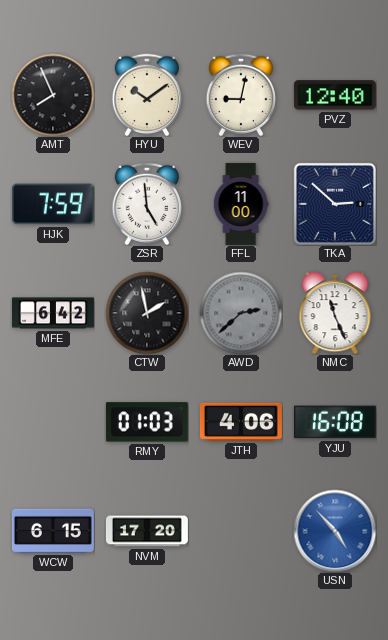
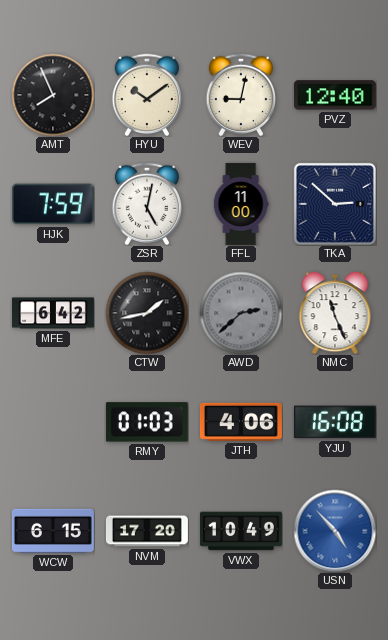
ZSR: 4:59 -> 5:02
CTW: 1:58 -> 1:43
VWX: none -> 10:49
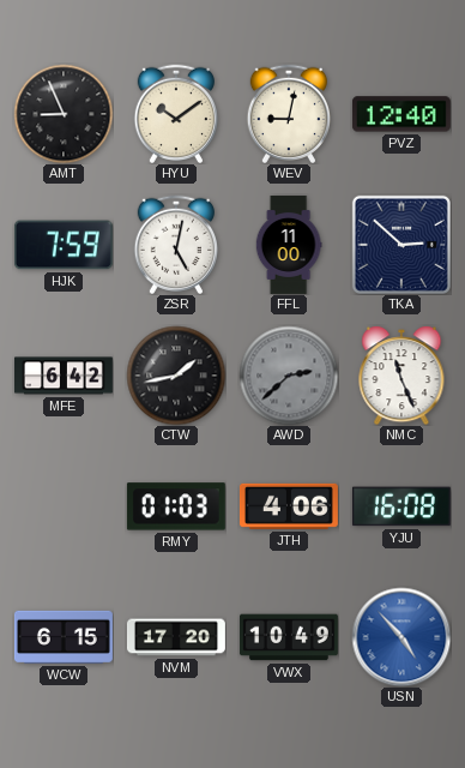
AMT: 7:56 -> 8:56
